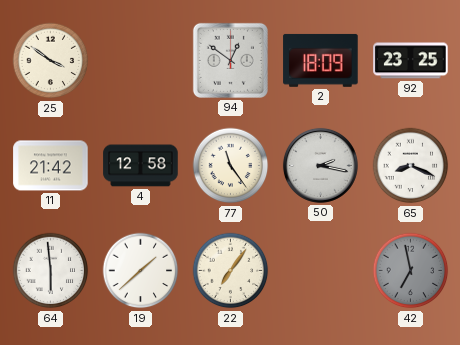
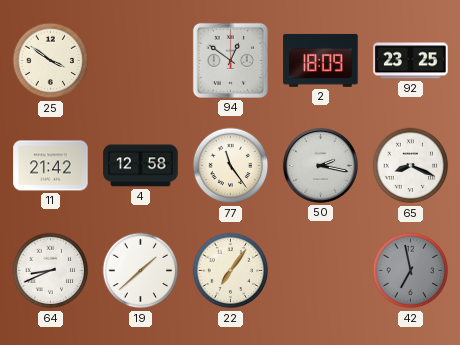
64: 5:59 -> 8:41
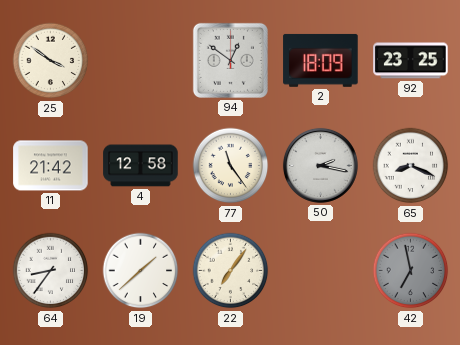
64: 8:41 -> 8:36
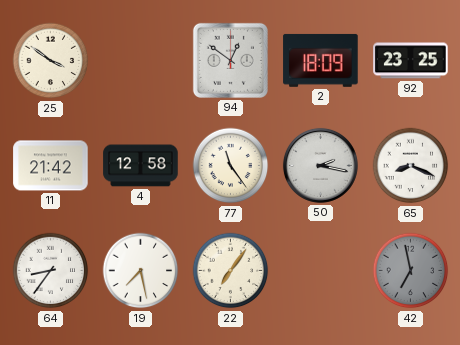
19: 1:38 -> 7:28
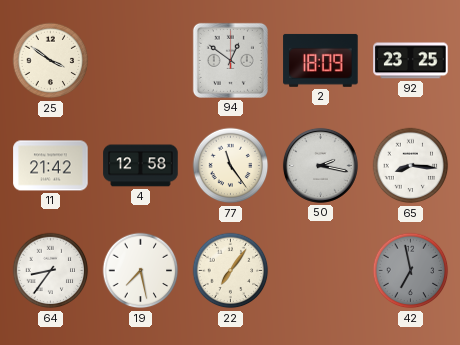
65: 8:19 -> 8:16
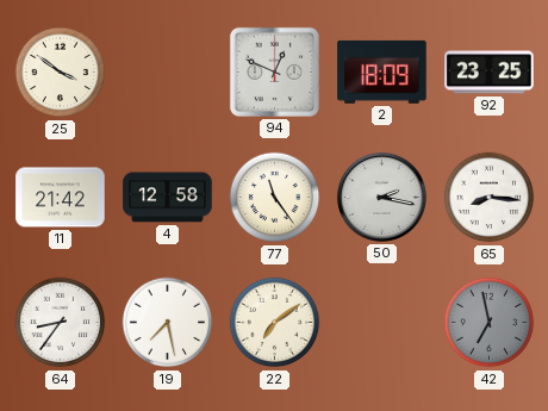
94: 12:51 -> 12:49
22: 7:06 -> 7:09
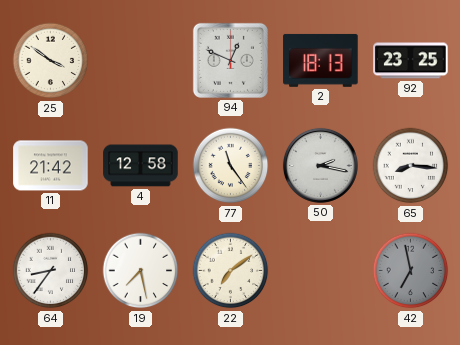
2: 18:09 -> 18:13
